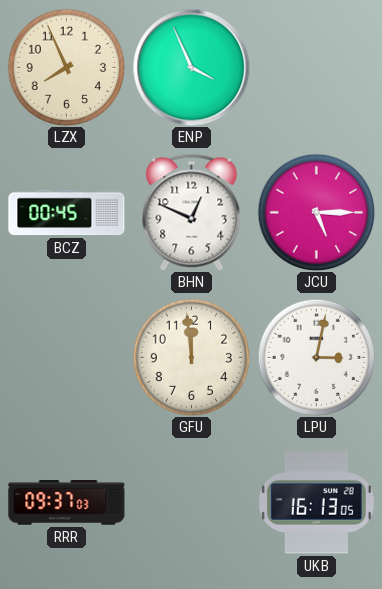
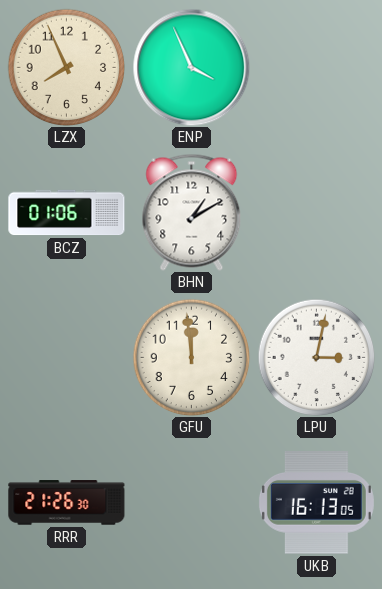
BCZ: 00:45 -> 01:06
BHN: 12:49 -> 1:10
JCU: 5:15 -> none
RRR: 09:37 -> 21:26
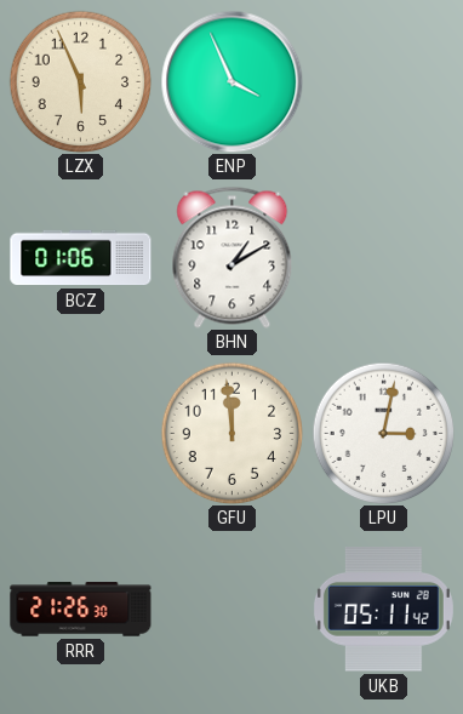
LZX: 7:56 -> 5:56
UKB: 16:13 -> 05:11
